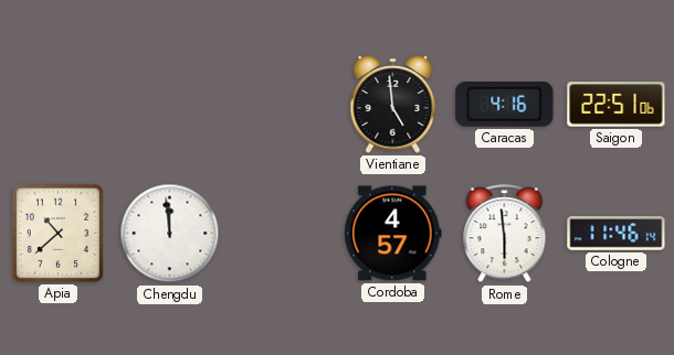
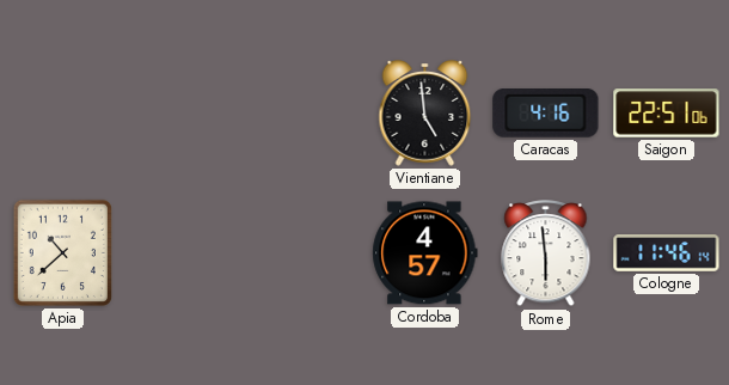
Chengdu: 11:59 -> none
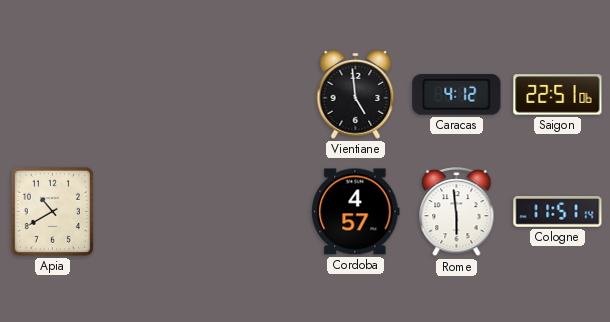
Caracas: 4:16 -> 4:12
Apia: 10:38 -> 10:40
Cologne: 11:46 -> 11:51
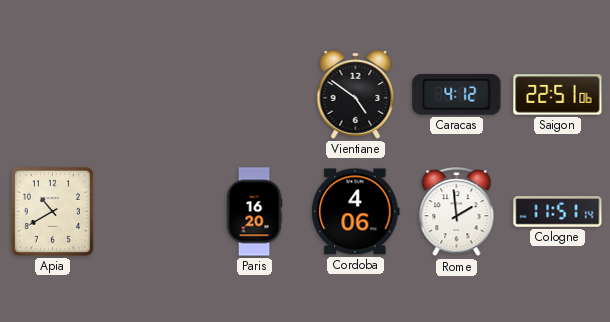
Vientiane: 4:59 -> 4:51
Paris: none -> 16:20
Cordoba: 4:57 -> 4:06
Rome: 5:59 -> 1:59
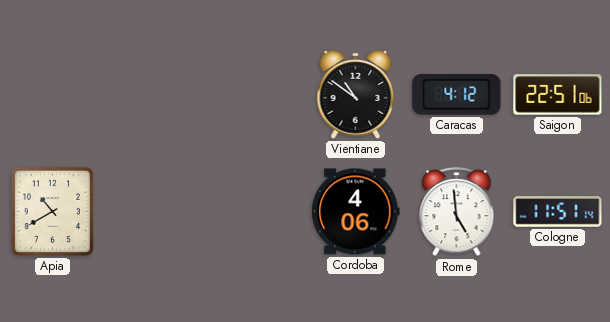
Vientiane: 4:51 -> 10:51
Paris: 16:20 -> none
Rome: 1:59 -> 4:59
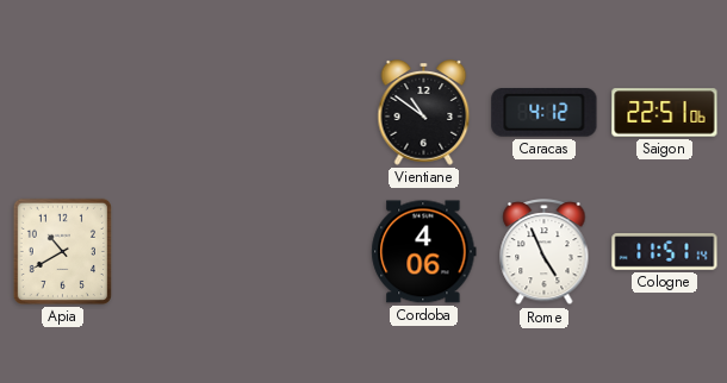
Rome: 4:59 -> 4:56
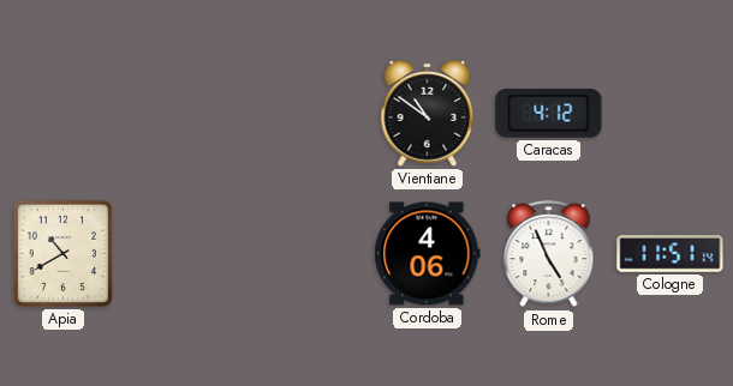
Saigon: 22:51 -> none
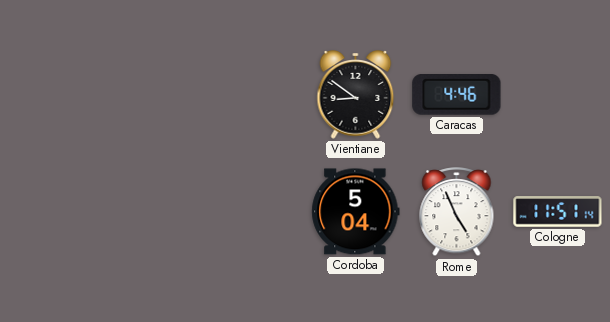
Vientiane: 10:51 -> 8:51
Caracas: 4:12 -> 4:46
Apia: 10:40 -> none
Cordoba: 4:06 -> 5:04
